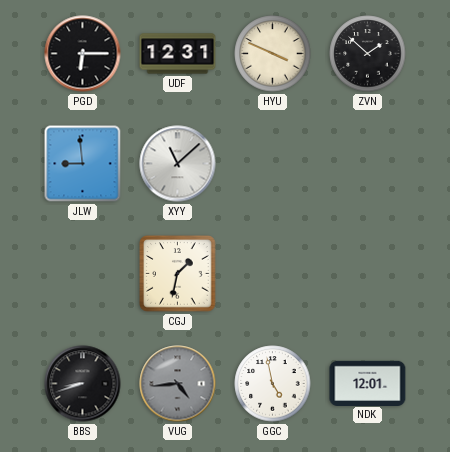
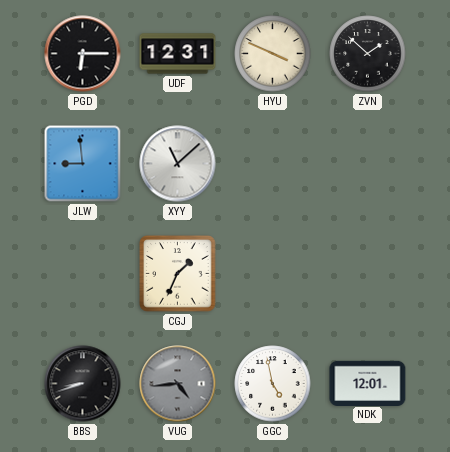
CGJ: 1:32 -> 1:34
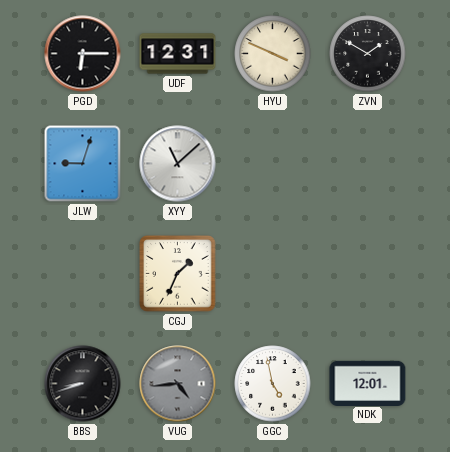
ZVN: 1:52 -> 1:50
JLW: 8:59 -> 9:03
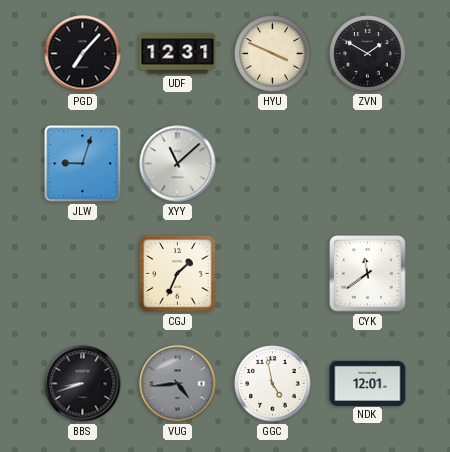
PGD: 6:15 -> 7:07
CYK: none -> 11:39
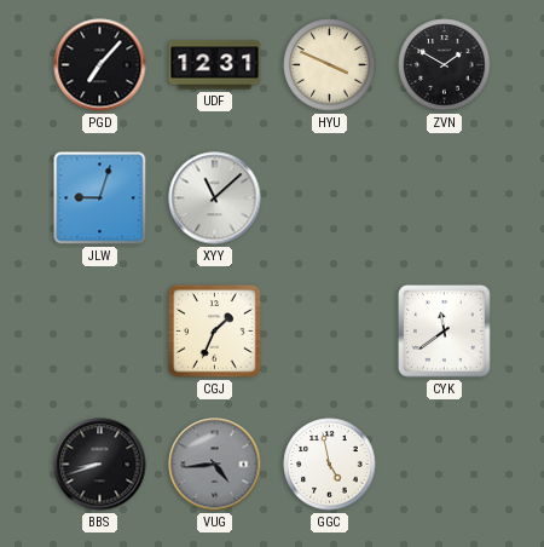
NDK: 12:01 -> none
